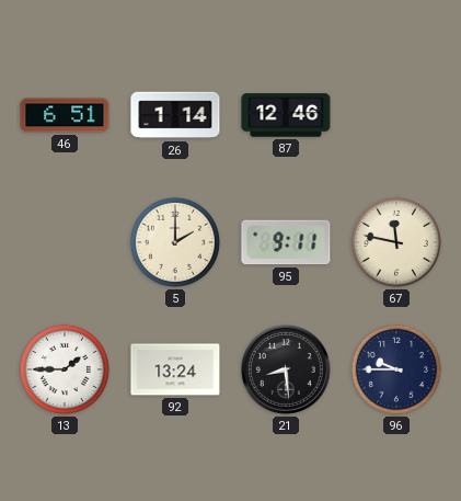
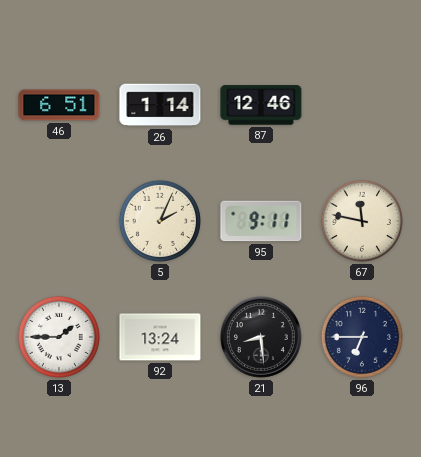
5: 2:00 -> 2:04
96: 9:45 -> 6:45
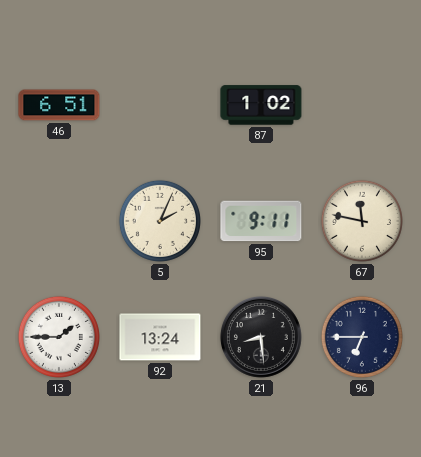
26: 1:14 -> none
87: 12:46 -> 1:02
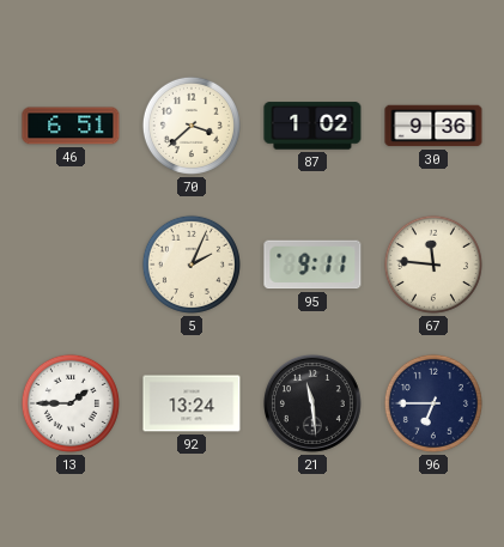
70: none -> 3:38
30: none -> 9:36
67: 11:47 -> 11:46
21: 8:29 -> 11:29
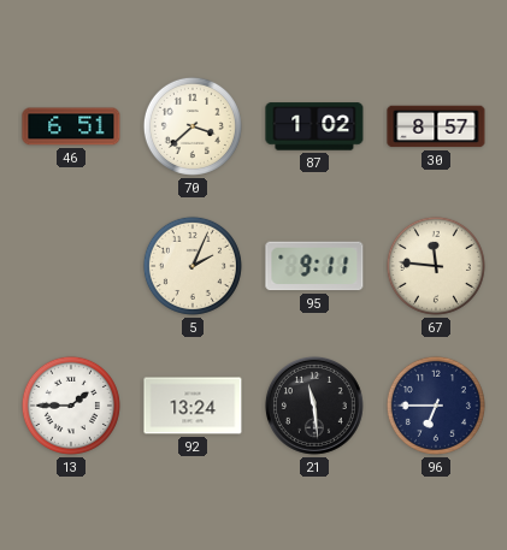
30: 9:36 -> 8:57
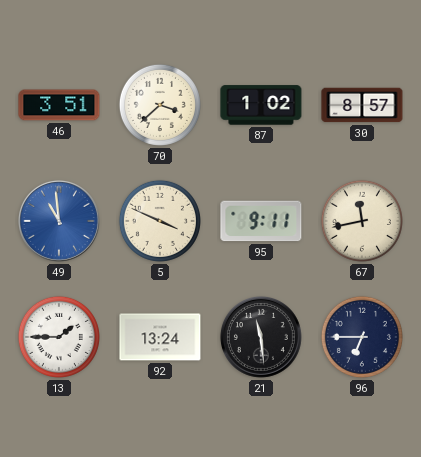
46: 6:51 -> 3:51
49: none -> 10:59
5: 2:04 -> 3:49
67: 11:46 -> 11:43
